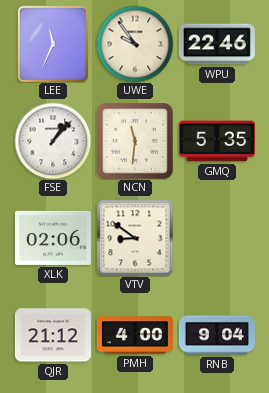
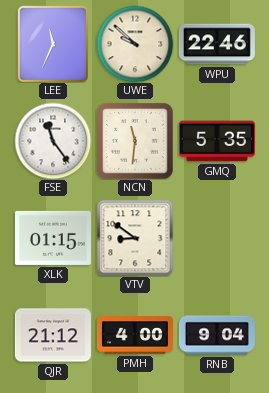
UWE: 9:54 -> 9:52
FSE: 1:07 -> 11:24
XLK: 02:06 -> 01:15
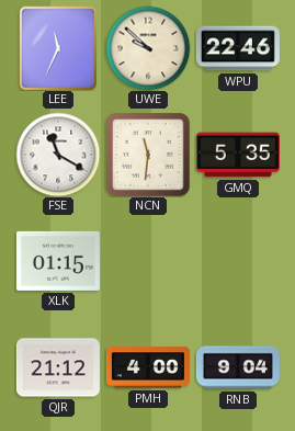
FSE: 11:24 -> 11:20
VTV: 8:51 -> none
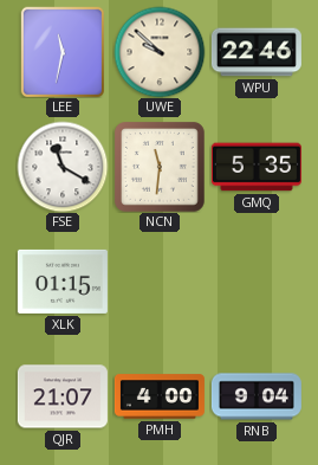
LEE: 11:34 -> 11:32
QJR: 21:12 -> 21:07
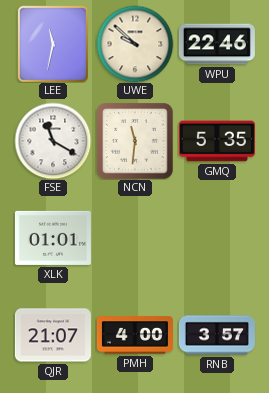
XLK: 01:15 -> 01:01
RNB: 9:04 -> 3:57
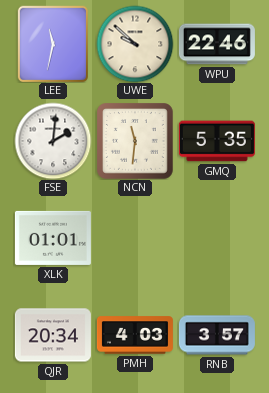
FSE: 11:20 -> 2:01
QJR: 21:07 -> 20:34
PMH: 4:00 -> 4:03
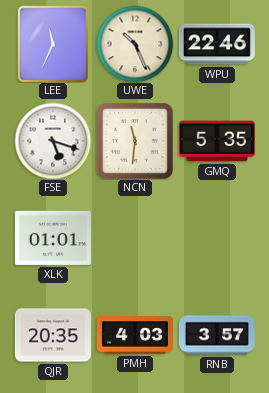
LEE: 11:32 -> 11:34
UWE: 9:52 -> 10:26
FSE: 2:01 -> 5:18
QJR: 20:34 -> 20:35
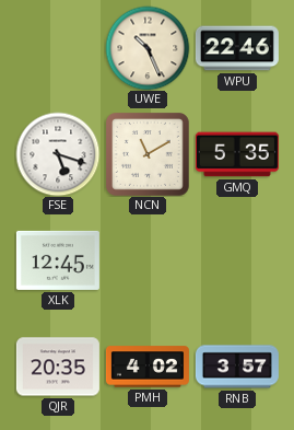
LEE: 11:34 -> none
NCN: 11:31 -> 11:10
XLK: 01:01 -> 12:45
PMH: 4:03 -> 4:02
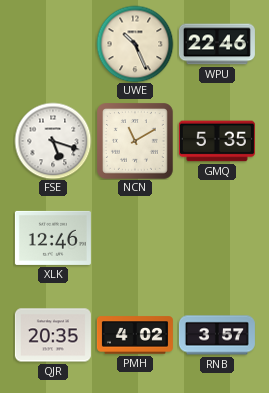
XLK: 12:45 -> 12:46
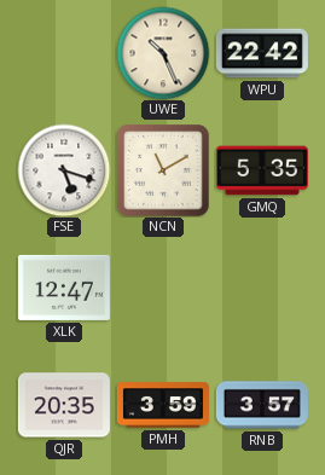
WPU: 22:46 -> 22:42
XLK: 12:46 -> 12:47
PMH: 4:02 -> 3:59
